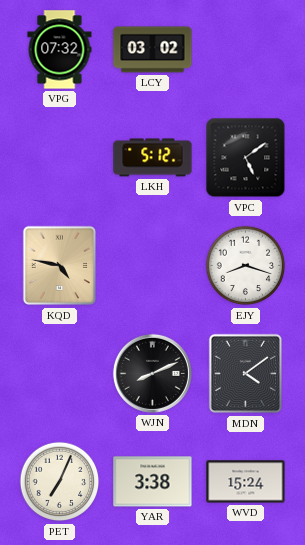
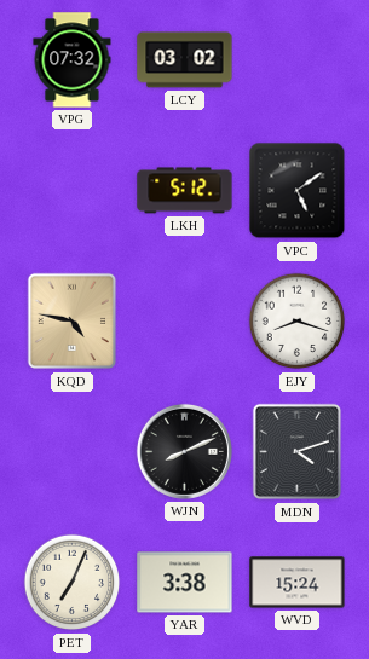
MDN: 4:09 -> 4:12
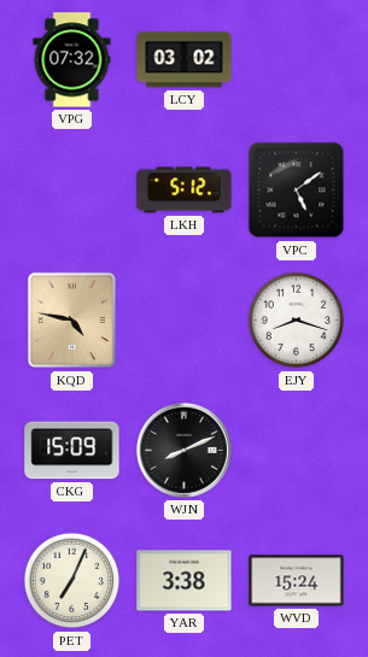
CKG: none -> 15:09
MDN: 4:12 -> none
